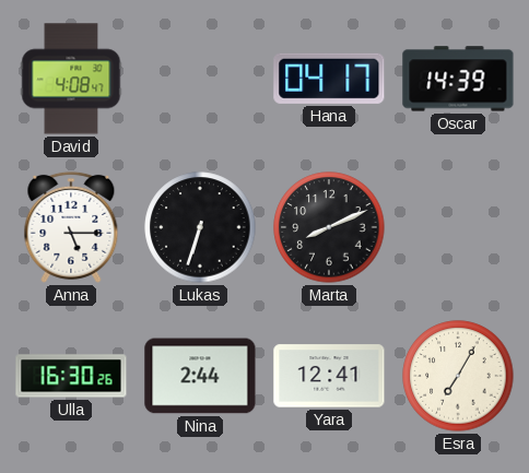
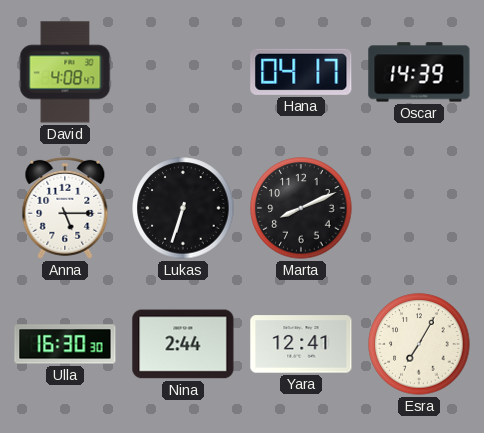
Ulla: 16:30:26 -> 16:30:30
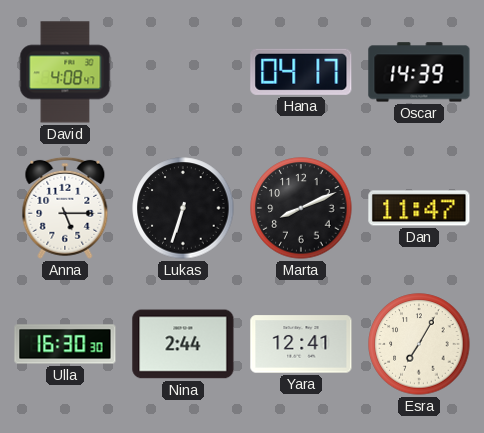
Dan: none -> 11:47
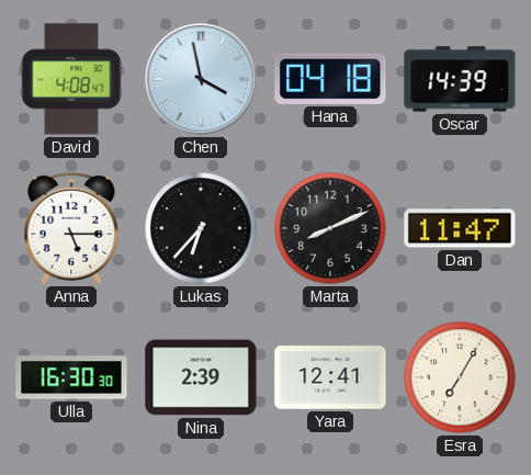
Chen: none -> 3:58
Hana: 04:17 -> 04:18
Lukas: 6:33 -> 6:37
Nina: 2:44 -> 2:39
